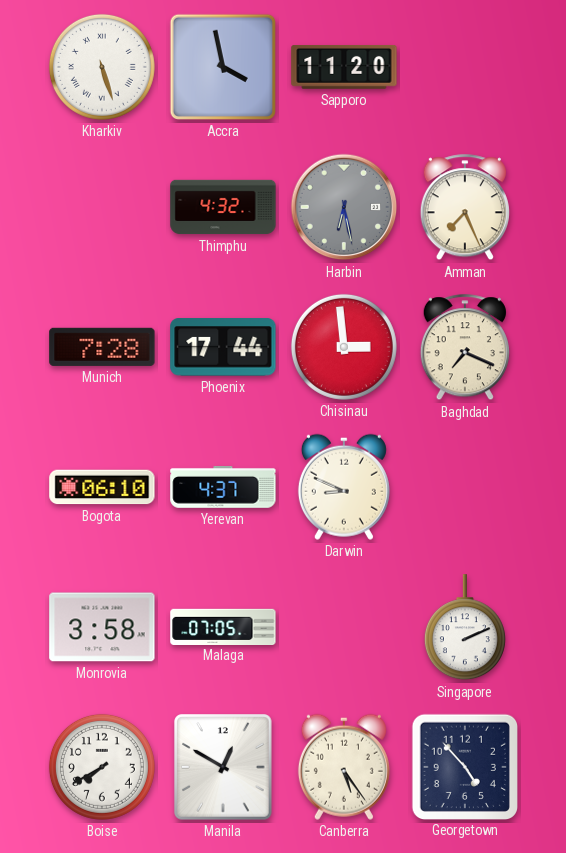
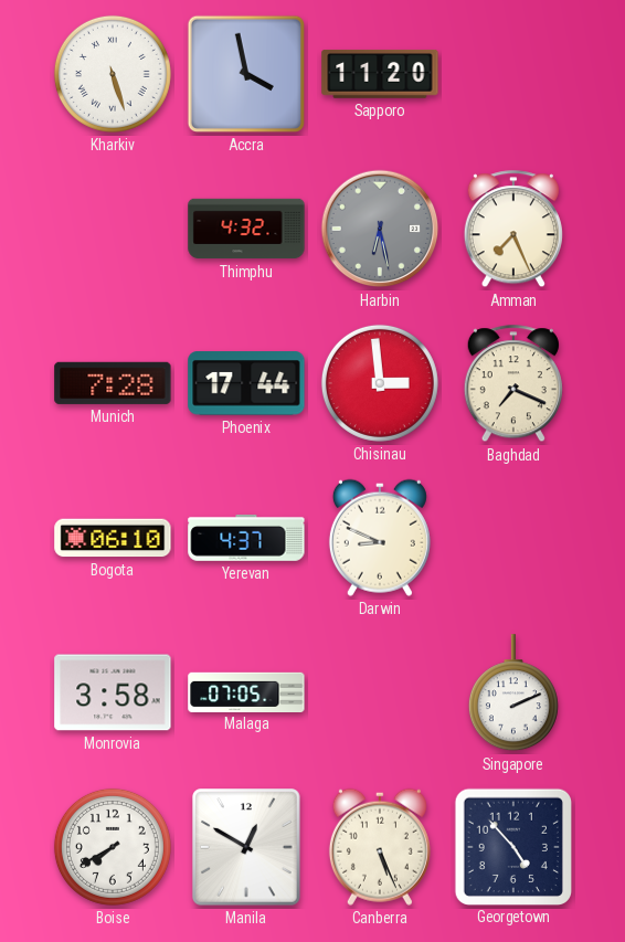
Canberra: 5:24 -> 5:26
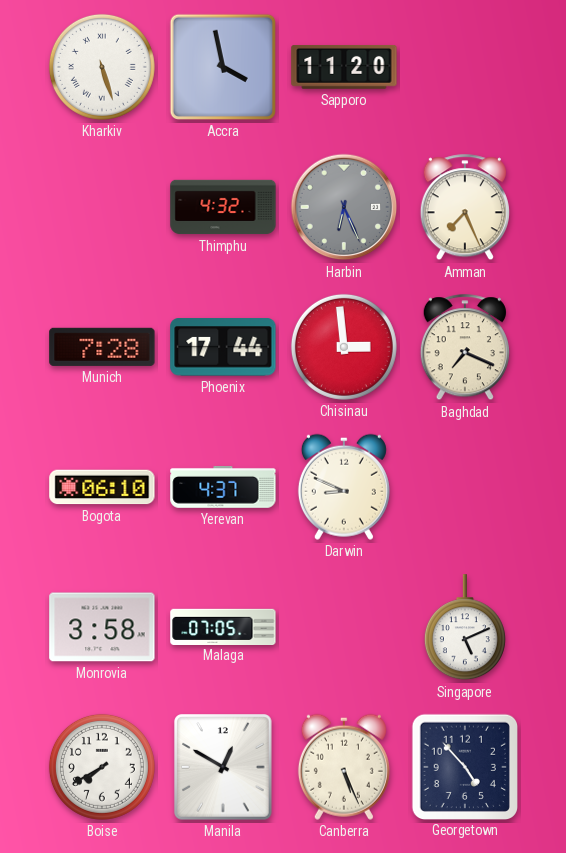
Harbin: 6:28 -> 6:26
Singapore: 2:11 -> 5:11
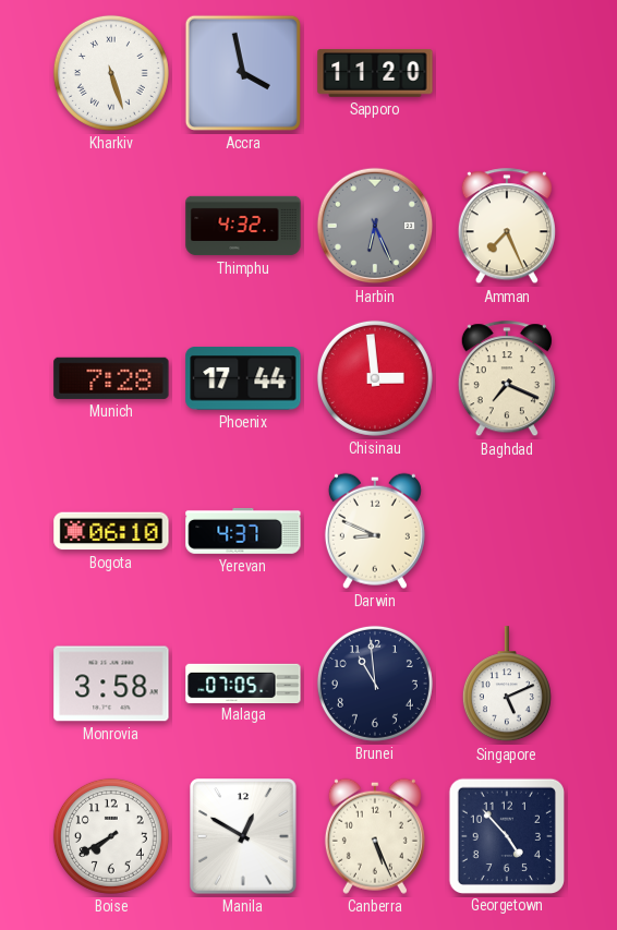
Brunei: none -> 10:59
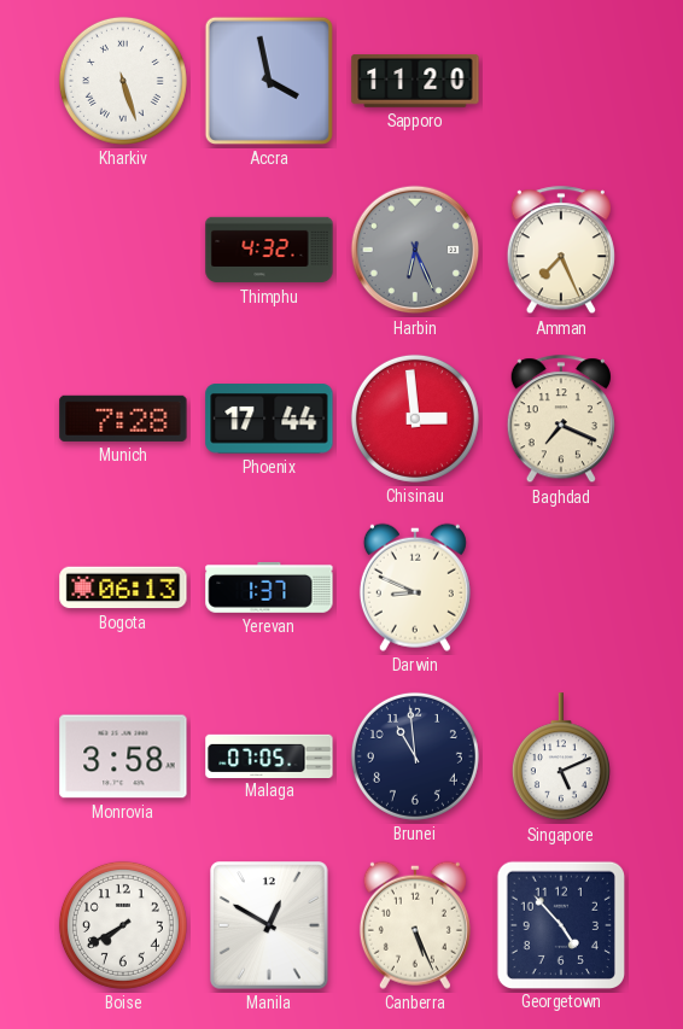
Bogota: 06:10 -> 06:13
Yerevan: 4:37 -> 1:37
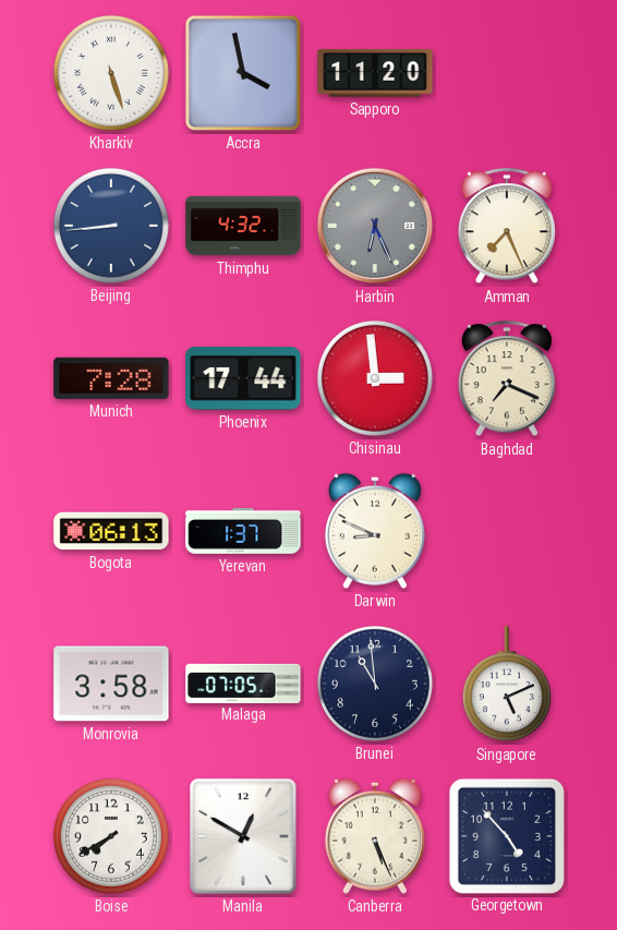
Beijing: none -> 8:44
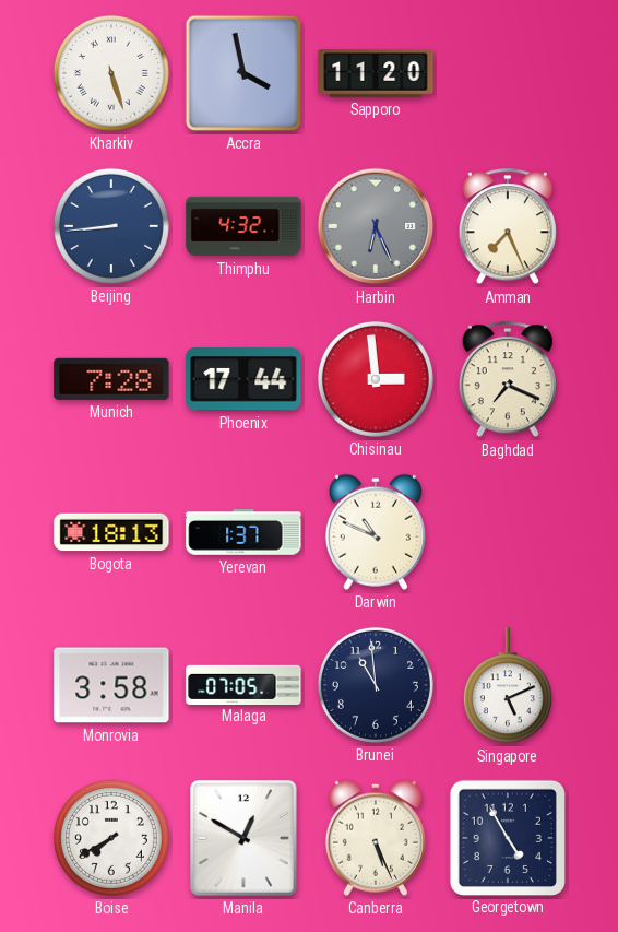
Bogota: 06:13 -> 18:13
Darwin: 8:49 -> 10:49
Georgetown: 4:53 -> 4:55
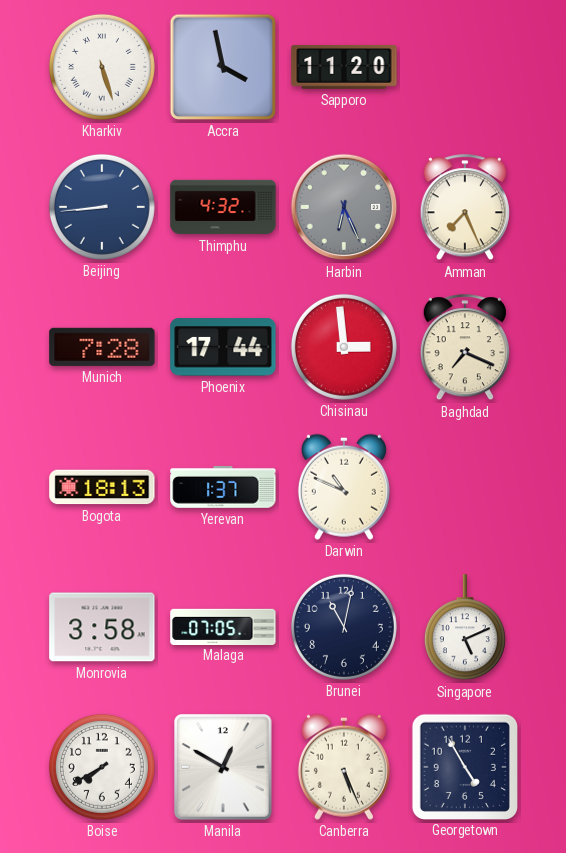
Brunei: 10:59 -> 11:02
